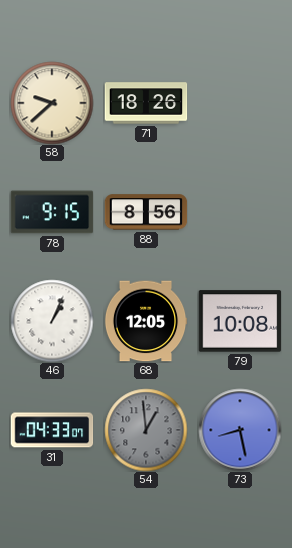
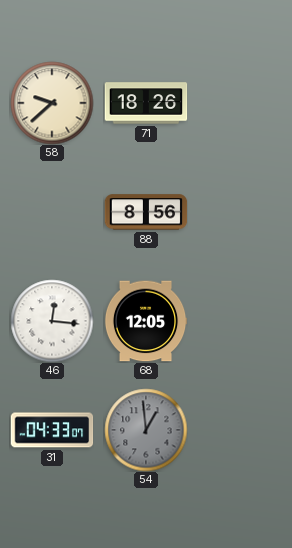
78: 9:15 -> none
46: 1:04 -> 12:16
79: 10:08 -> none
73: 8:28 -> none
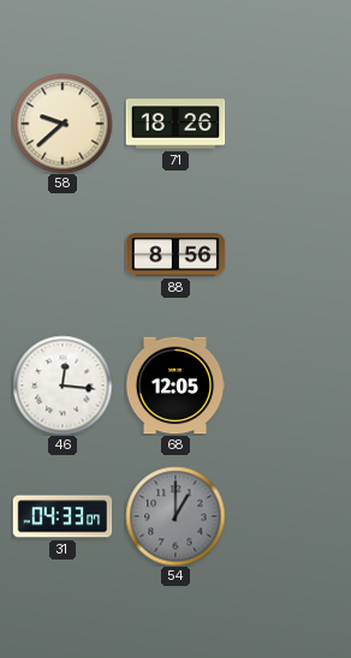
54: 12:59 -> 1:00
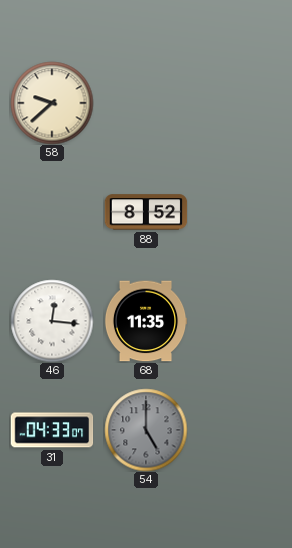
71: 18:26 -> none
88: 8:56 -> 8:52
68: 12:05 -> 11:35
54: 1:00 -> 5:00
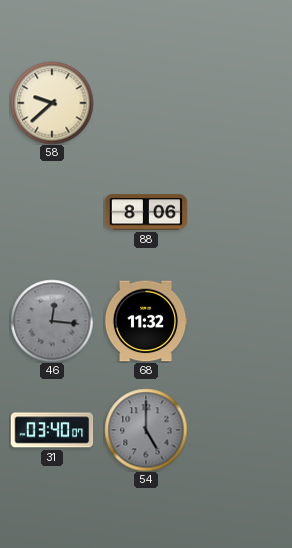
88: 8:52 -> 8:06
46 dial: white -> grey
68: 11:35 -> 11:32
31: 04:33 -> 03:40
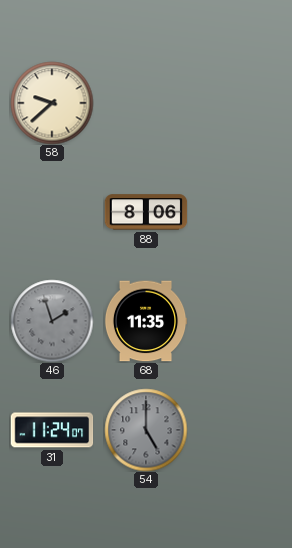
46: 12:16 -> 1:57
68: 11:32 -> 11:35
31: 03:40 -> 11:24
